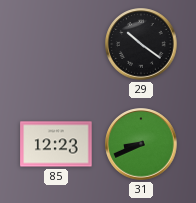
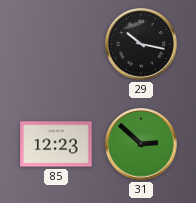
29: 10:21 -> 10:17
31: 8:41 -> 2:52
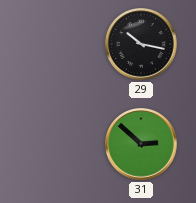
85: 12:23 -> none
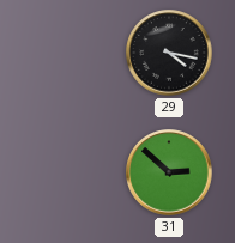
29: 10:17 -> 4:17
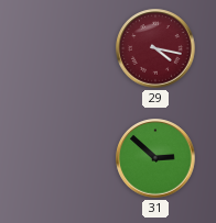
29 dial: black -> burgundy
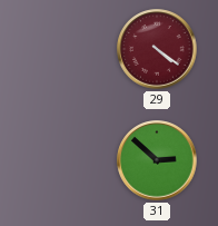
29: 4:17 -> 4:21
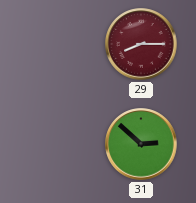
29: 4:21 -> 8:15
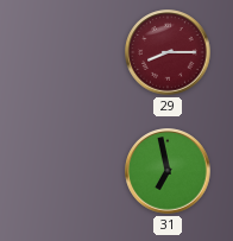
31: 2:52 -> 6:58
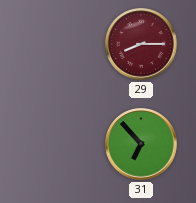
31: 6:58 -> 6:53
